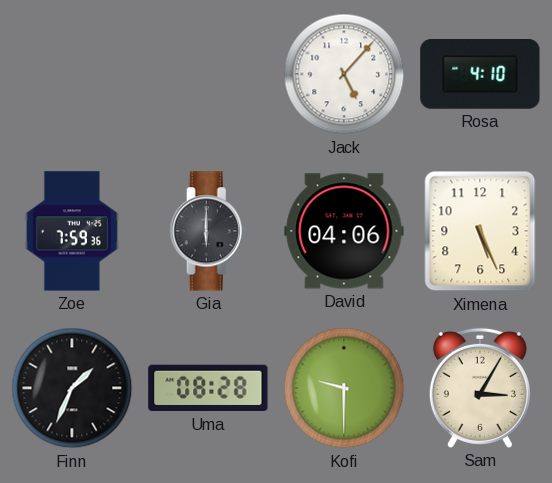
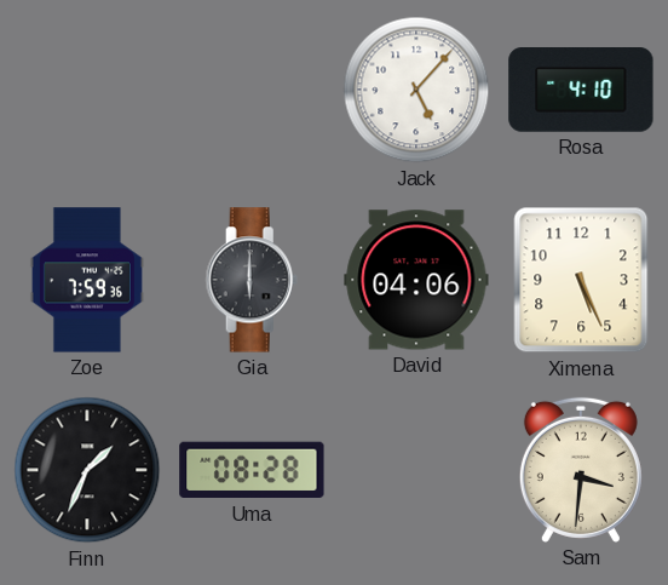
Kofi: 9:30 -> none
Sam: 3:05 -> 3:31
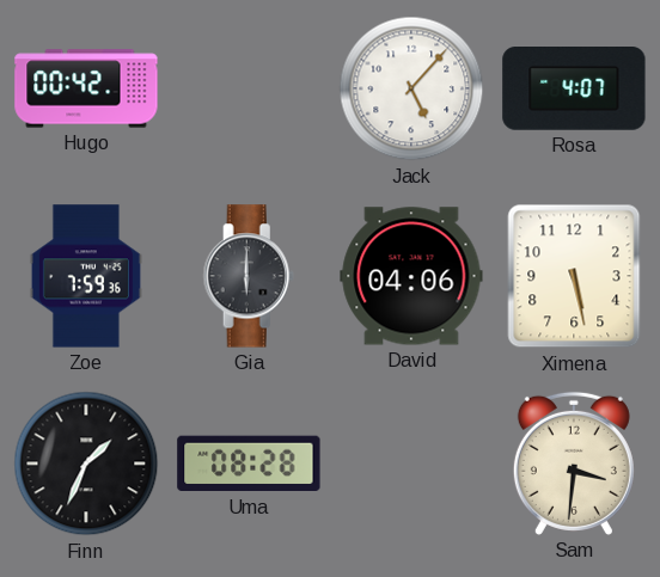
Hugo: none -> 00:42
Rosa: 4:10 -> 4:07
Ximena: 5:26 -> 5:28
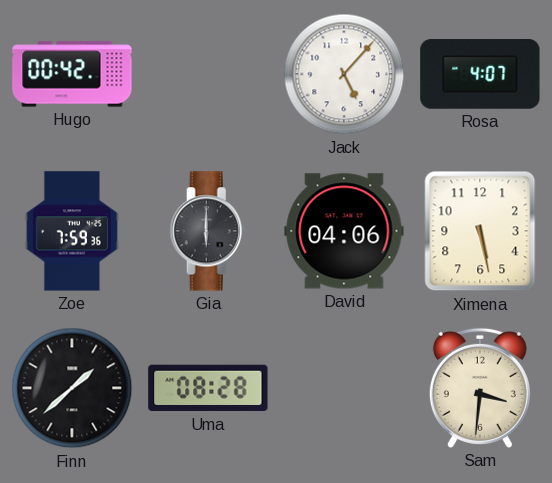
Finn: 1:34 -> 1:38
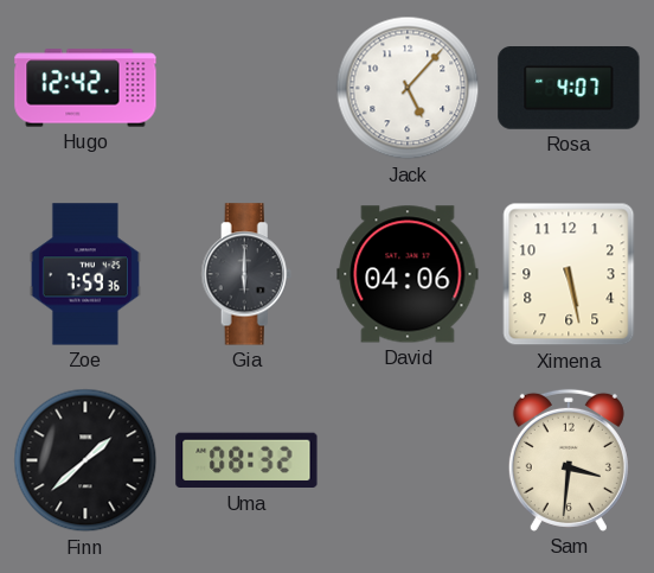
Hugo: 00:42 -> 12:42
Uma: 08:28 -> 08:32
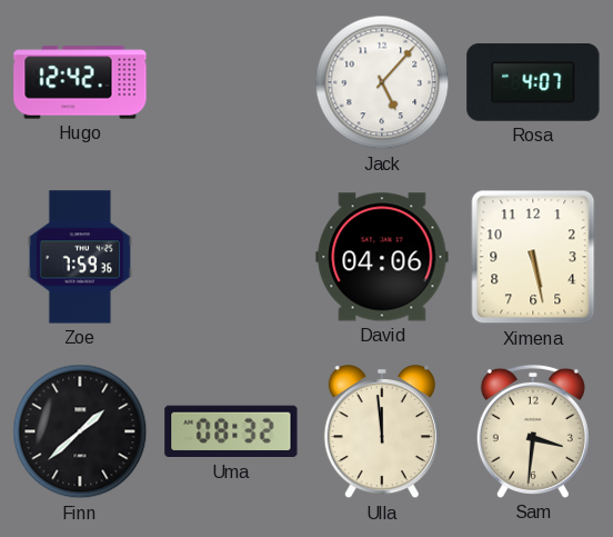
Gia: 6:00 -> none
Ulla: none -> 11:59
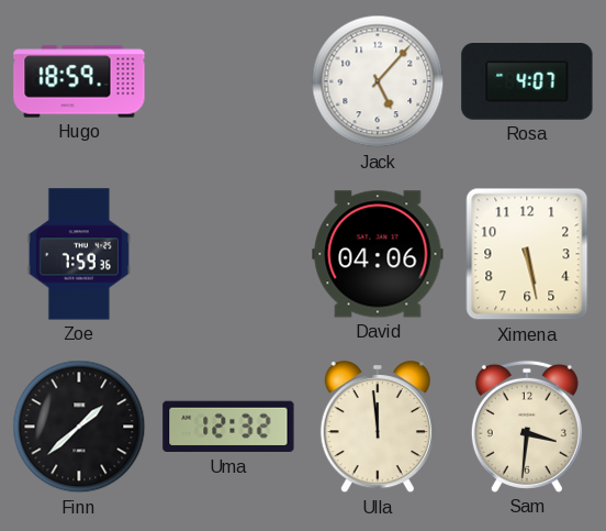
Hugo: 12:42 -> 18:59
Uma: 08:32 -> 12:32
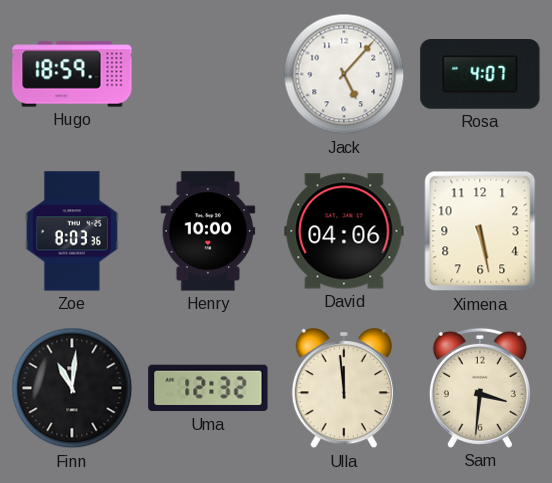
Zoe: 7:59 -> 8:03
Henry: none -> 10:00
Finn: 1:38 -> 11:01
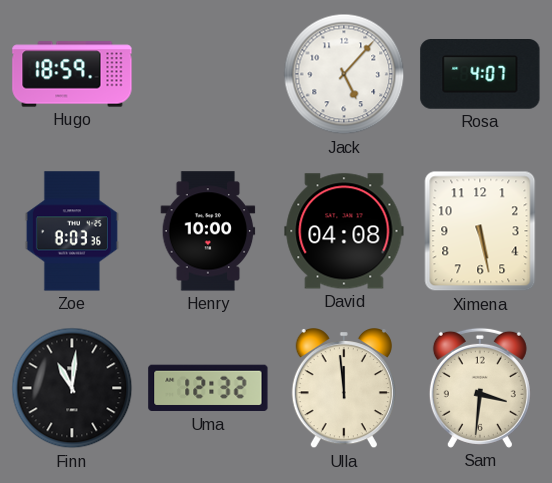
David: 04:06 -> 04:08
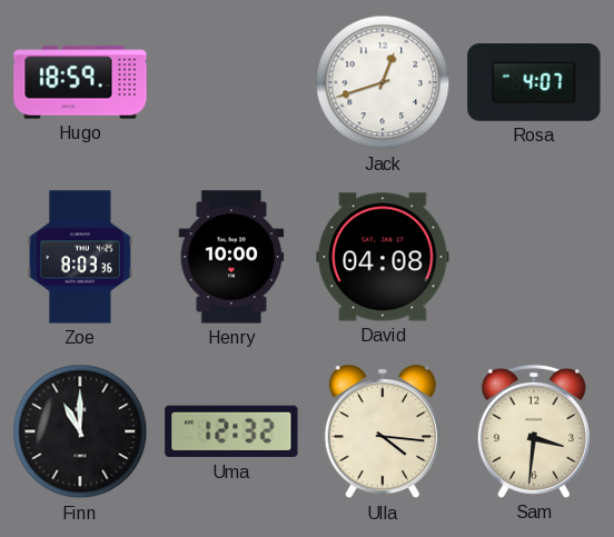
Jack: 5:07 -> 12:42
Ximena: 5:28 -> none
Finn: 11:01 -> 11:00
Ulla: 11:59 -> 4:16
